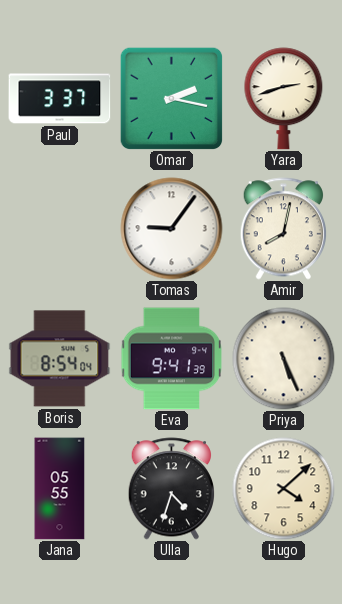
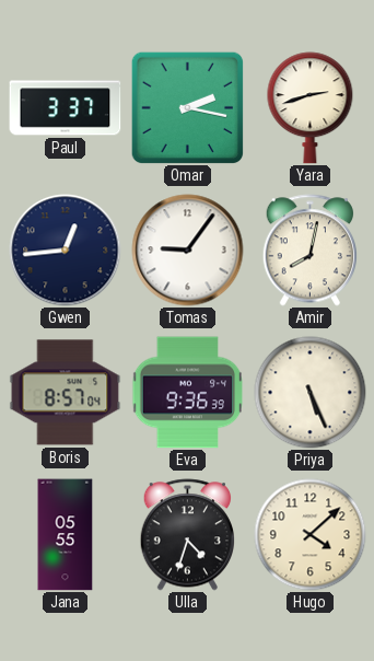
Gwen: none -> 12:44
Boris: 8:54 -> 8:57
Eva: 9:41 -> 9:36
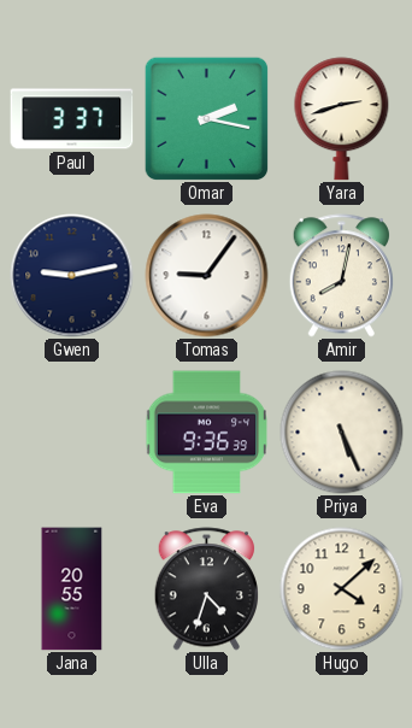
Gwen: 12:44 -> 9:13
Boris: 8:57 -> none
Jana: 05:55 -> 20:55
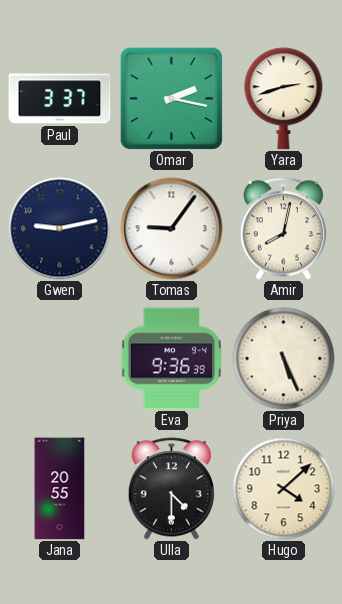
Ulla: 4:33 -> 4:30
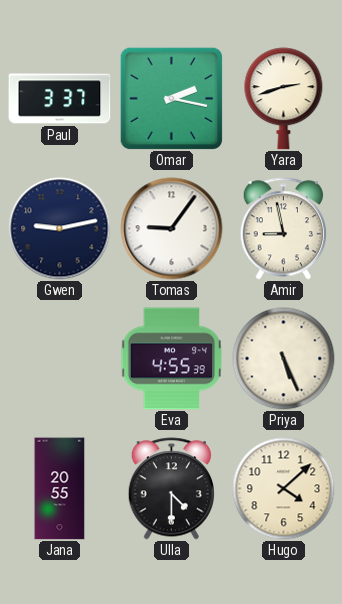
Amir: 8:02 -> 8:58
Eva: 9:36 -> 4:55
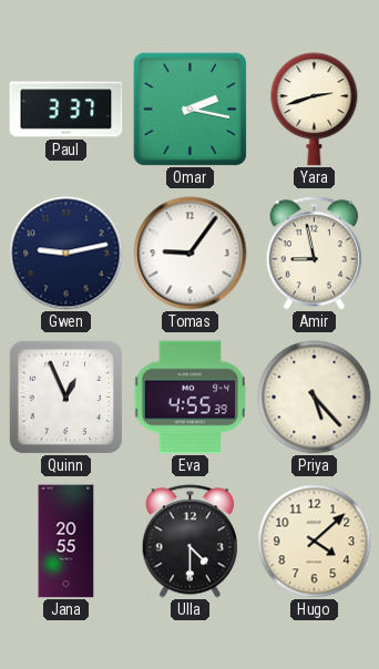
Quinn: none -> 12:56
Priya: 5:26 -> 5:23
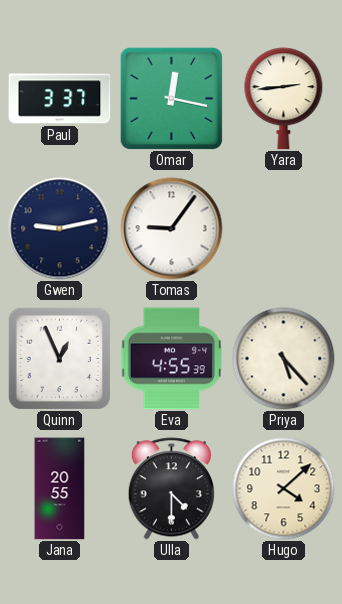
Omar: 2:17 -> 12:17
Yara: 2:42 -> 2:44
Amir: 8:58 -> none
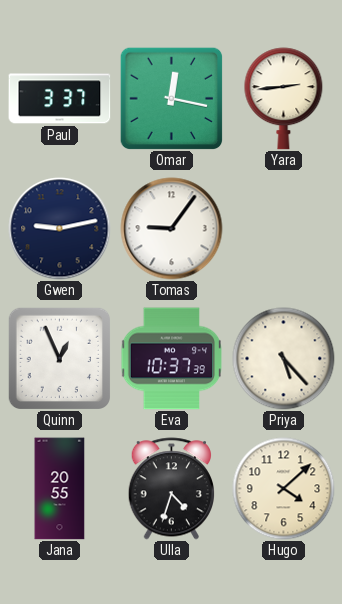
Eva: 4:55 -> 10:37
Ulla: 4:30 -> 4:33
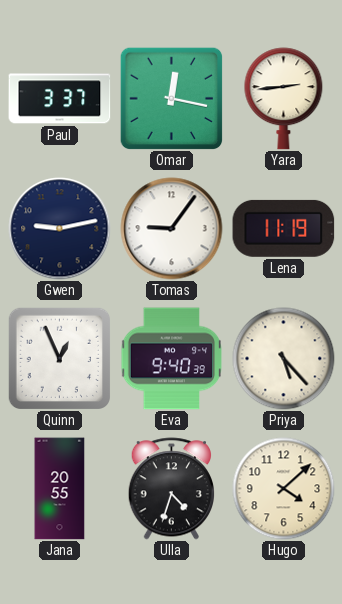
Lena: none -> 11:19
Eva: 10:37 -> 9:40
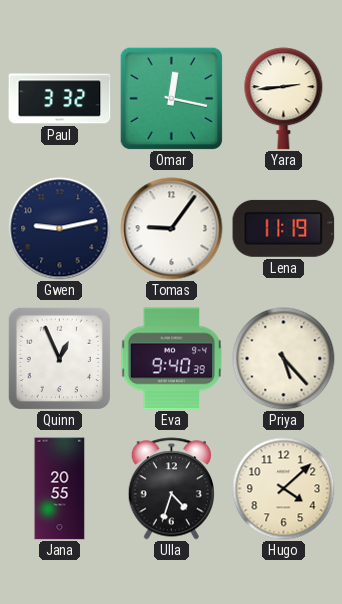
Paul: 3:37 -> 3:32
